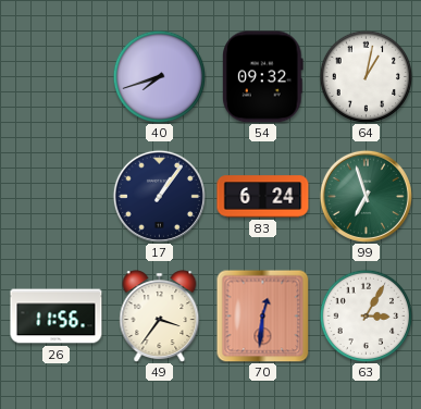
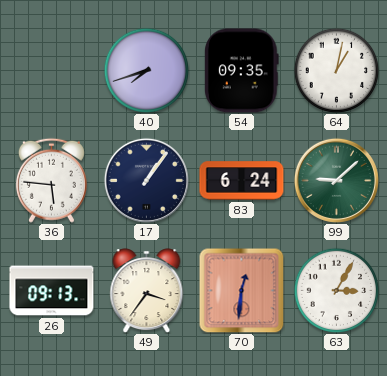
54: 09:32 -> 09:35
36: none -> 5:46
99: 6:57 -> 9:08
26: 11:56 -> 09:13
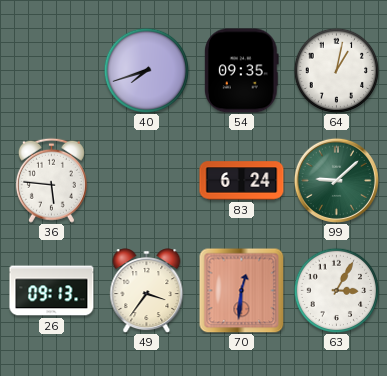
17: 1:06 -> none
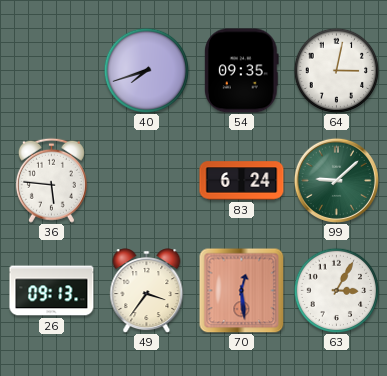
64: 1:02 -> 3:02
70: 12:31 -> 12:29
